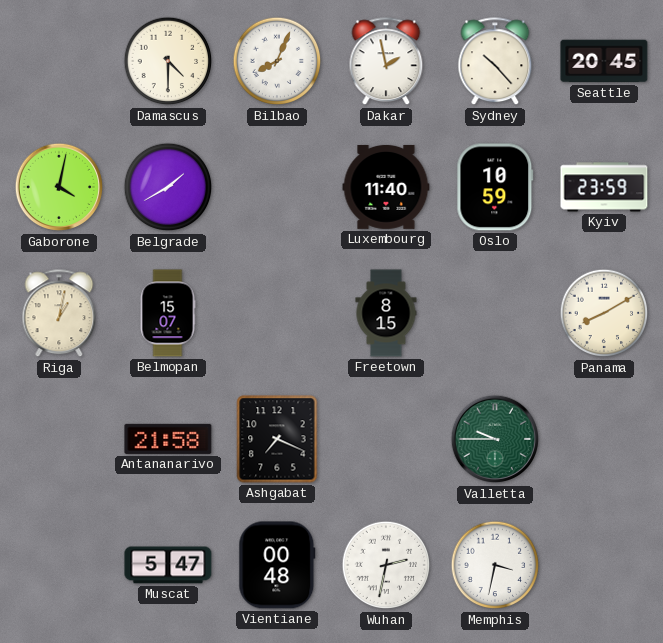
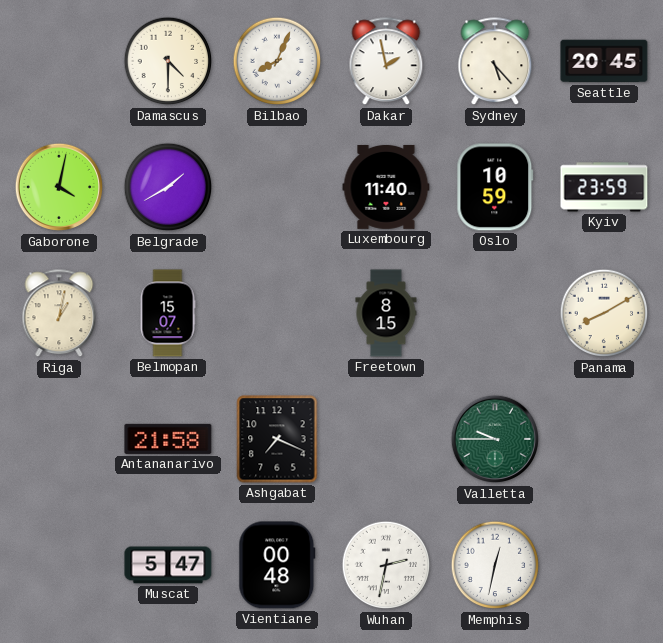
Sydney: 10:23 -> 5:23
Memphis: 3:32 -> 12:32
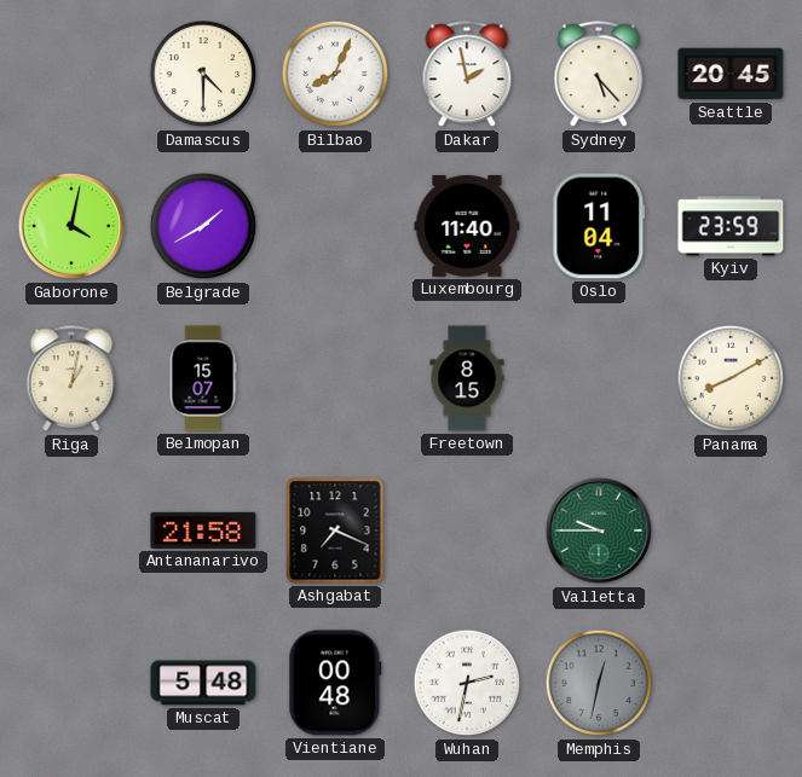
Oslo: 10:59 -> 11:04
Muscat: 5:47 -> 5:48
Memphis dial: white -> grey
